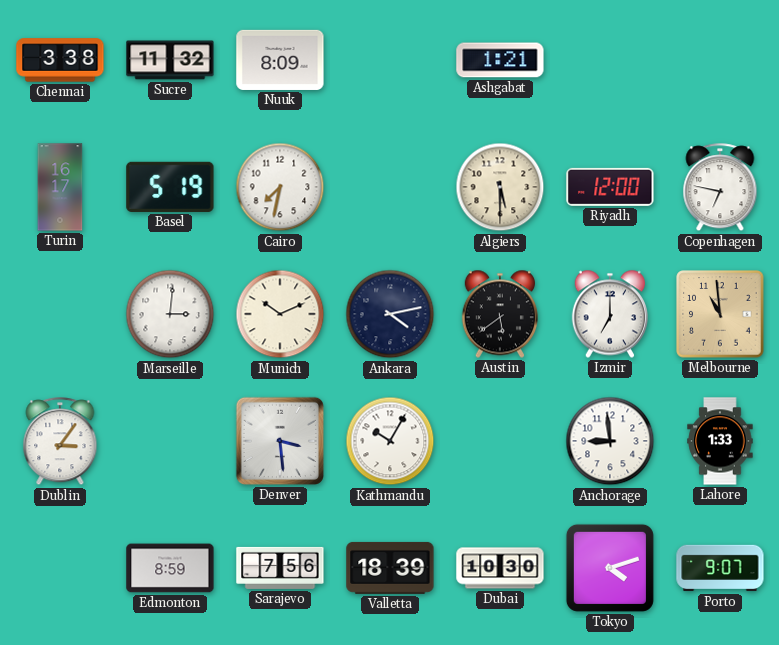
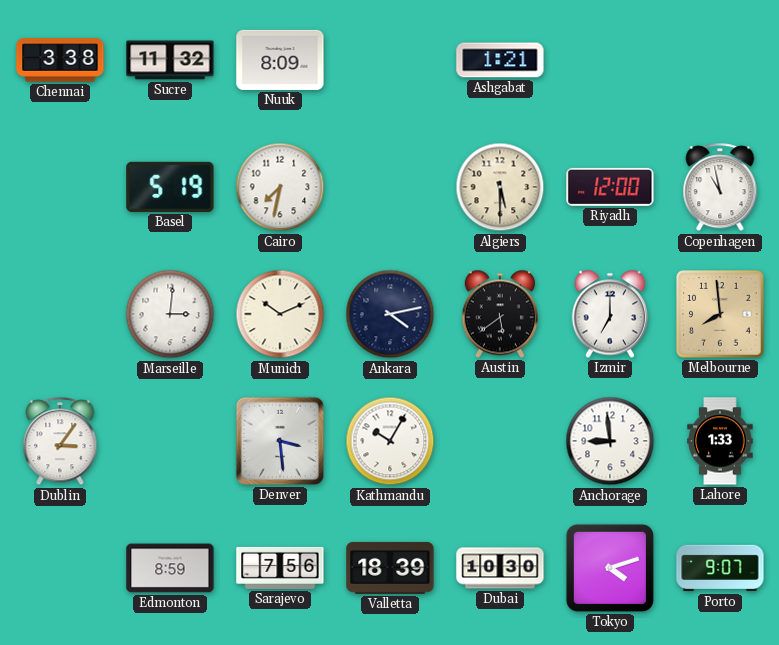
Turin: 16:17 -> none
Copenhagen: 6:47 -> 10:58
Melbourne: 10:59 -> 7:59
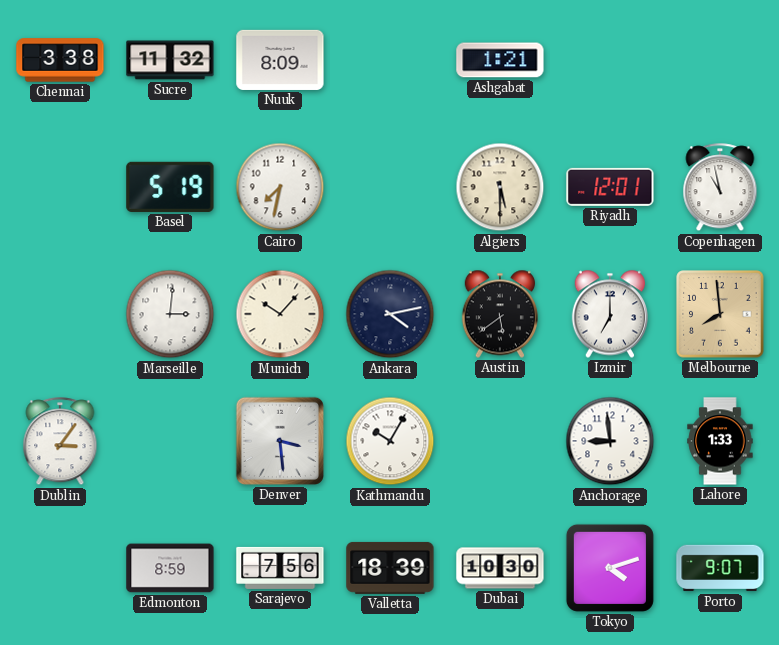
Riyadh: 12:00 -> 12:01
Munich: 10:11 -> 10:07
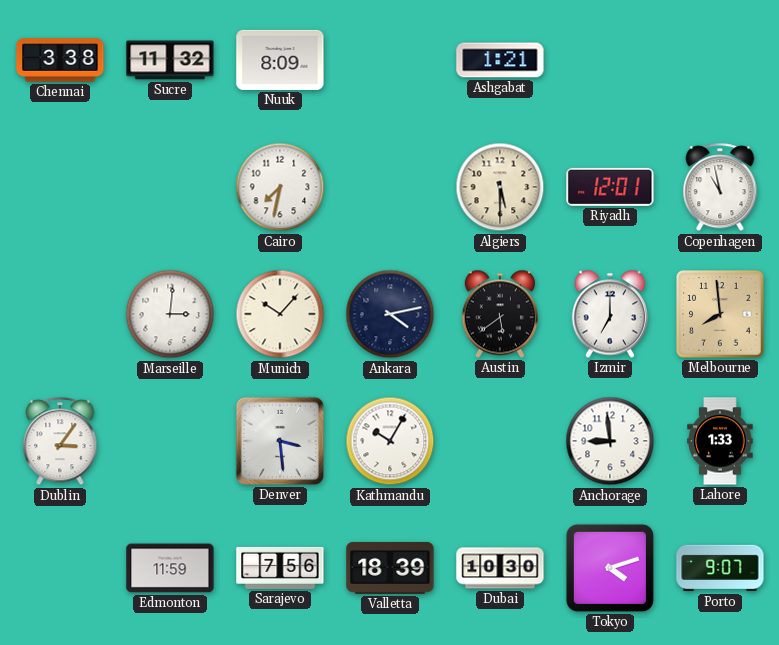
Basel: 5:19 -> none
Edmonton: 8:59 -> 11:59
